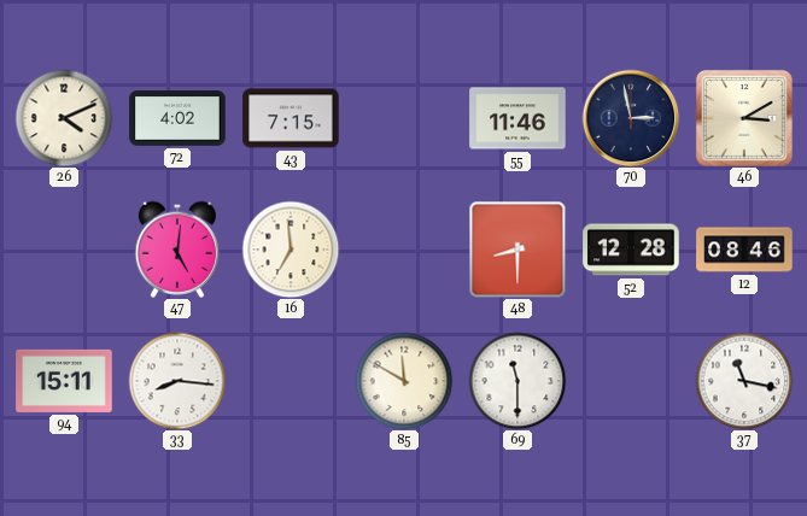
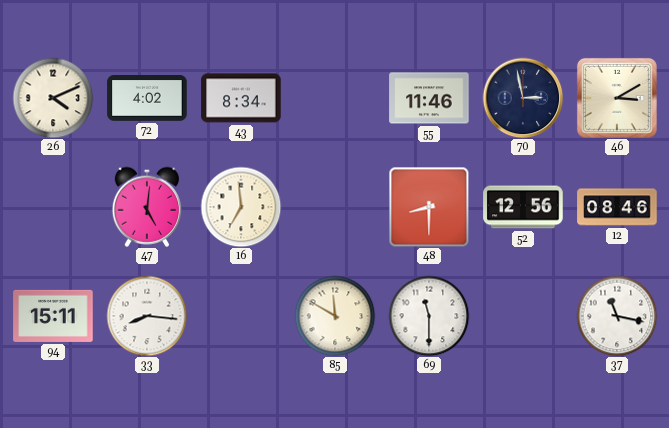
43: 7:15 -> 8:34
52: 12:28 -> 12:56
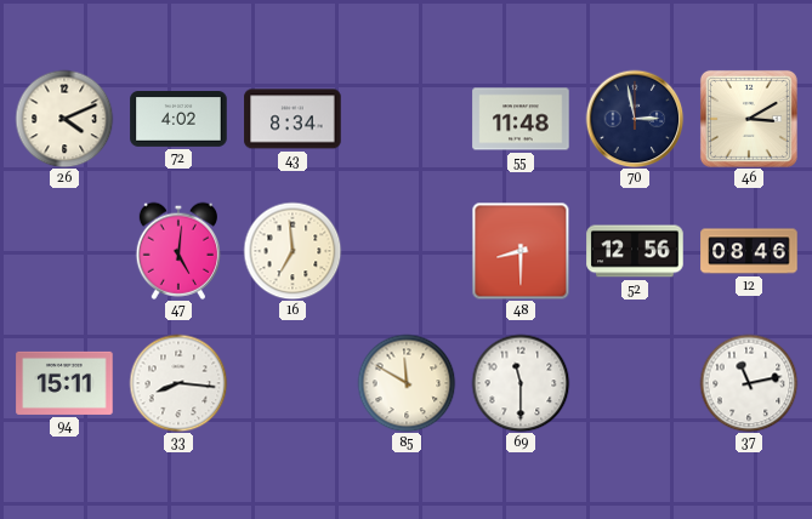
55: 11:46 -> 11:48
37: 11:17 -> 11:13
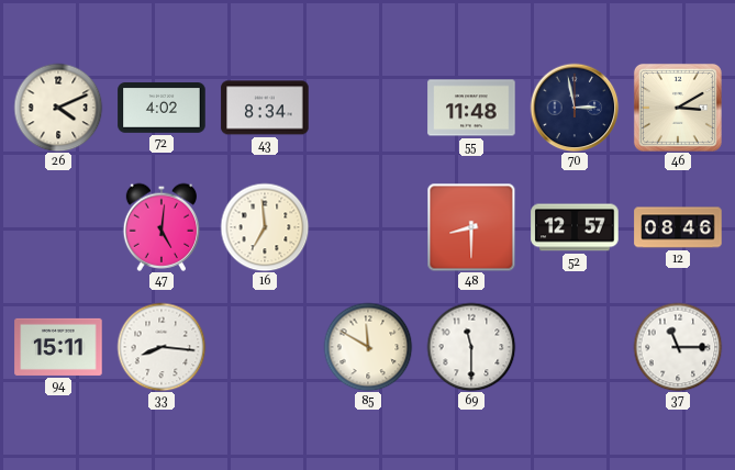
52: 12:56 -> 12:57
37: 11:13 -> 11:15
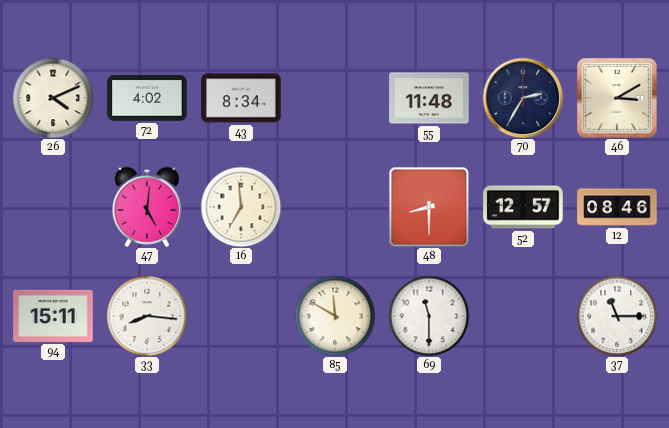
70: 2:58 -> 2:35
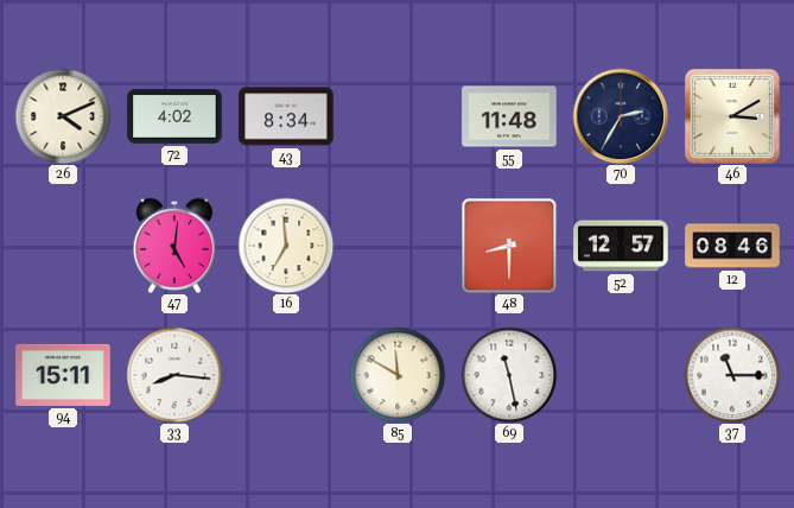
69: 11:30 -> 11:28
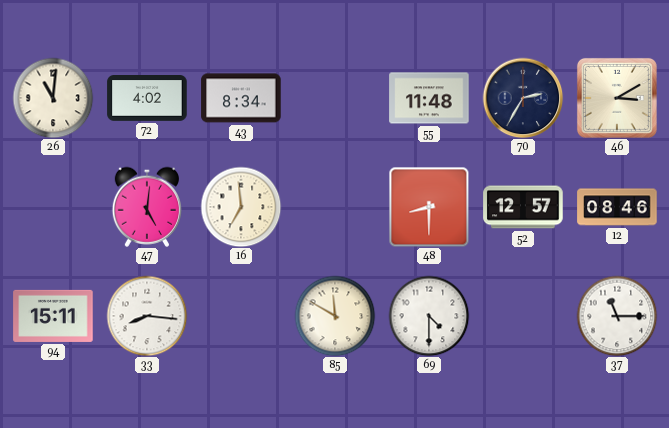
26: 4:11 -> 11:01
69: 11:28 -> 4:30
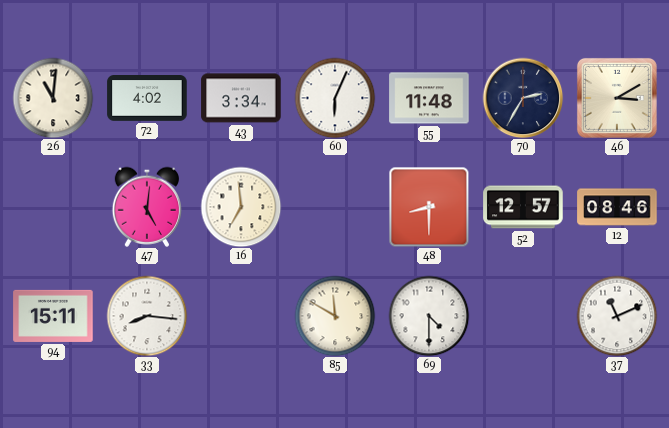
43: 8:34 -> 3:34
60: none -> 6:04
37: 11:15 -> 11:11
